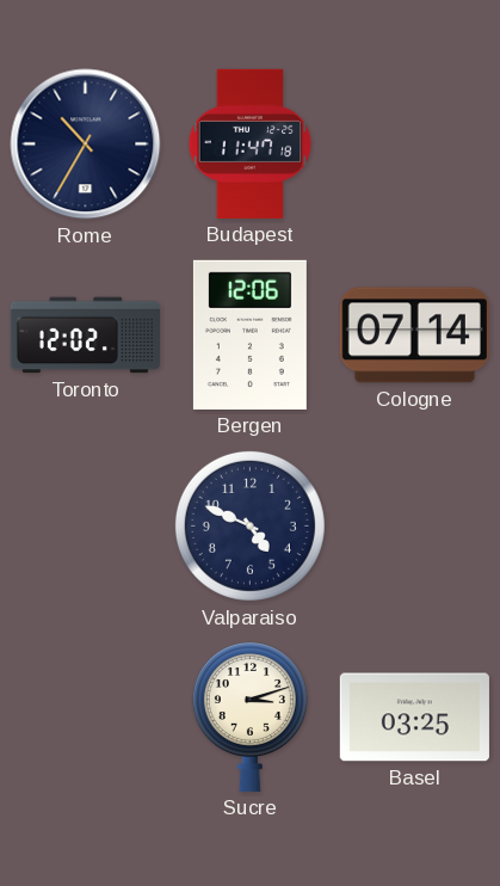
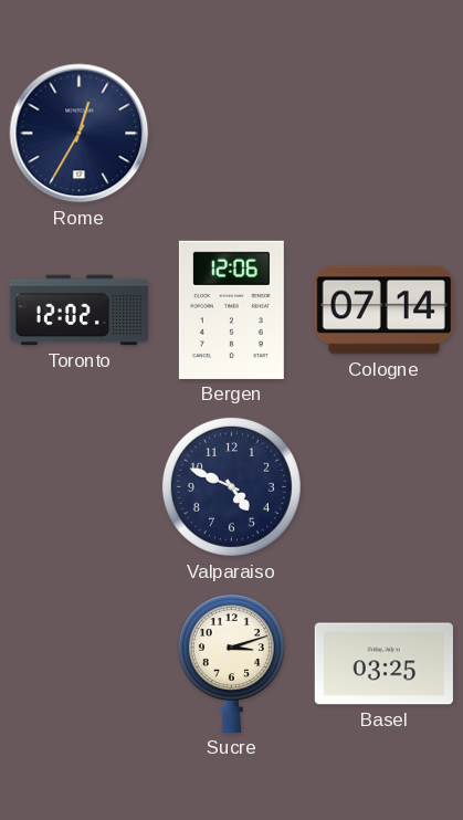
Rome: 10:35 -> 12:35
Budapest: 11:47 -> none
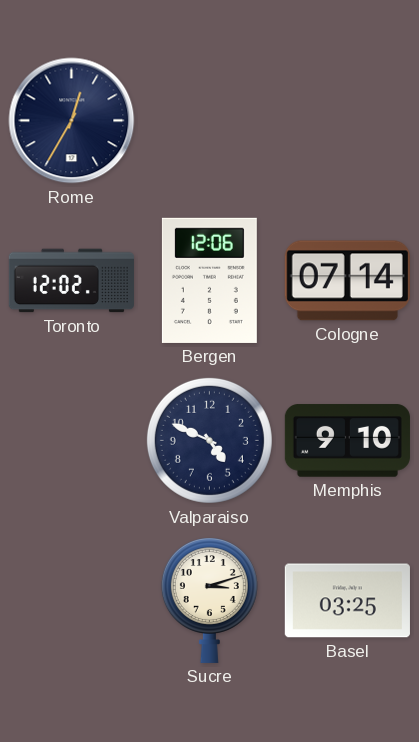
Memphis: none -> 9:10
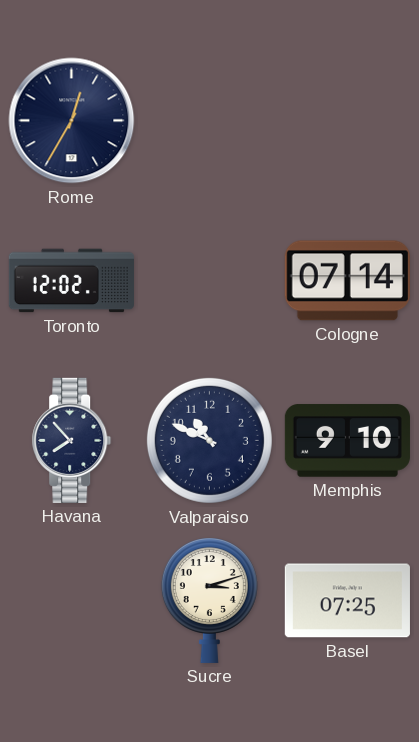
Bergen: 12:06 -> none
Havana: none -> 7:53
Valparaiso: 4:49 -> 10:49
Basel: 03:25 -> 07:25
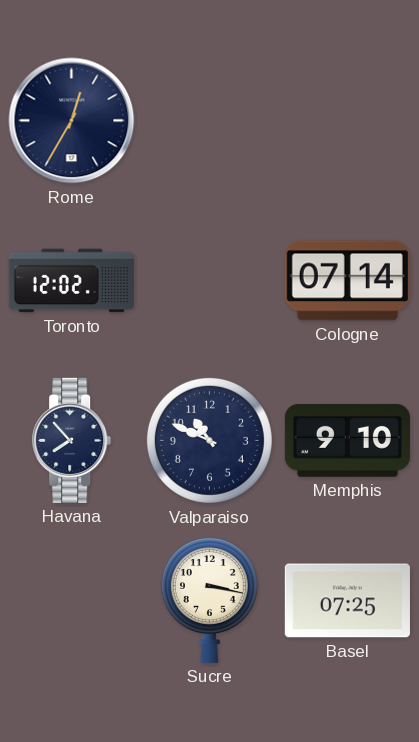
Sucre: 3:12 -> 3:17
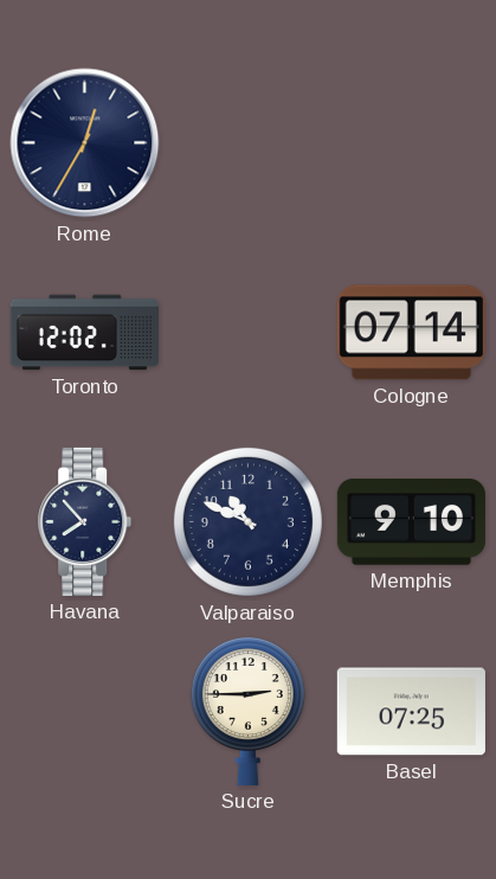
Sucre: 3:17 -> 2:45
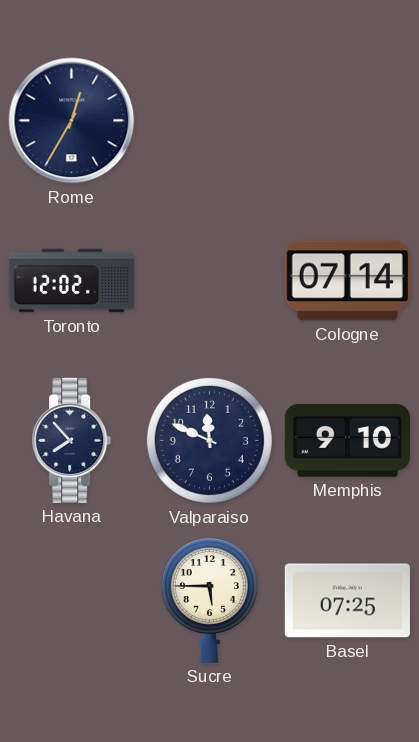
Valparaiso: 10:49 -> 11:49
Sucre: 2:45 -> 5:45
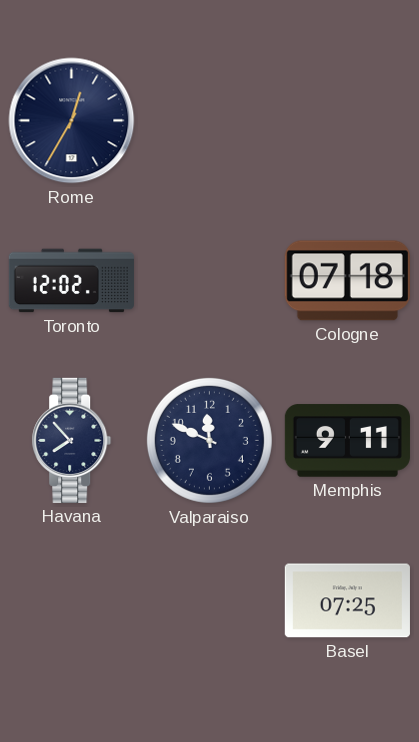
Cologne: 07:14 -> 07:18
Memphis: 9:10 -> 9:11
Sucre: 5:45 -> none
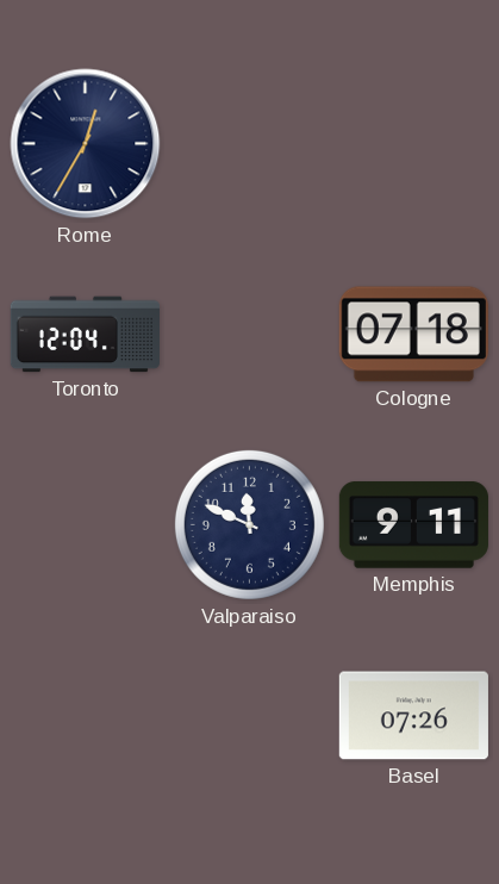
Toronto: 12:02 -> 12:04
Havana: 7:53 -> none
Basel: 07:25 -> 07:26
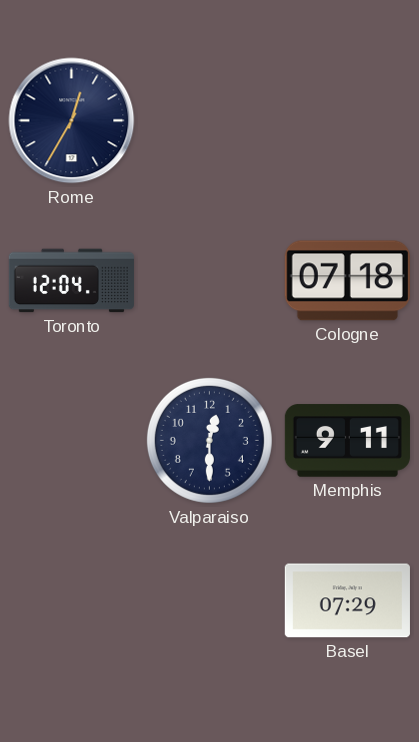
Valparaiso: 11:49 -> 12:30
Basel: 07:26 -> 07:29
